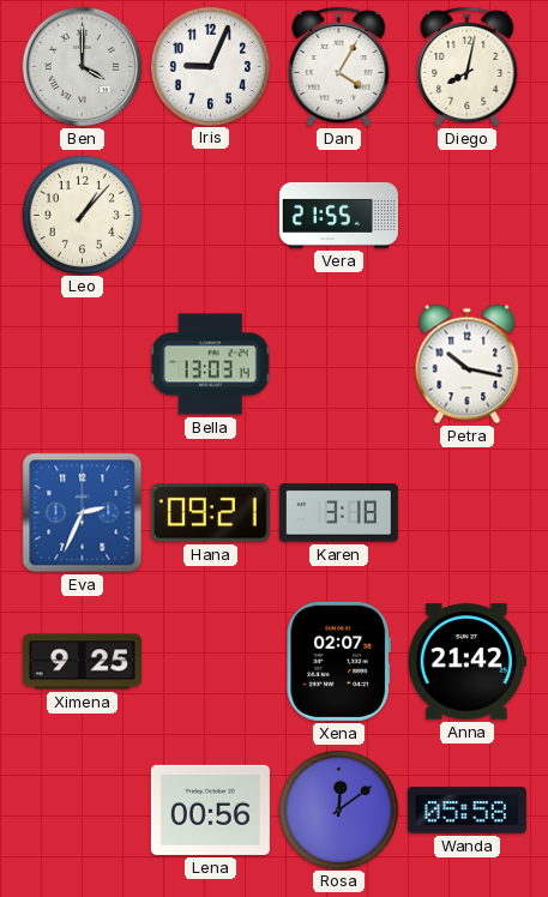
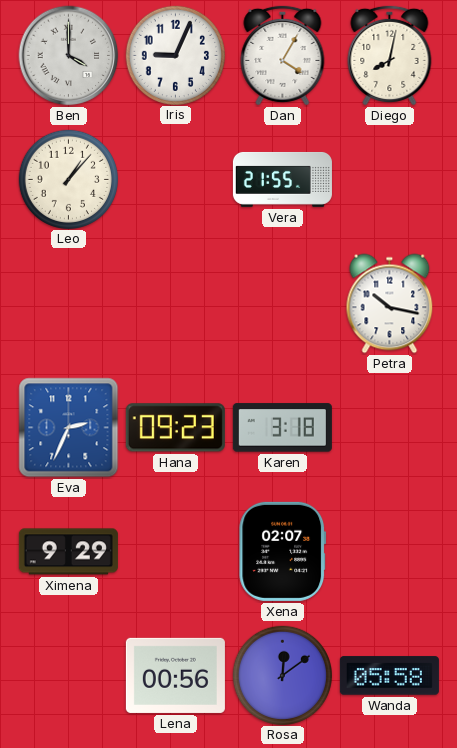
Bella: 13:03 -> none
Hana: 09:21 -> 09:23
Ximena: 9:25 -> 9:29
Anna: 21:42 -> none
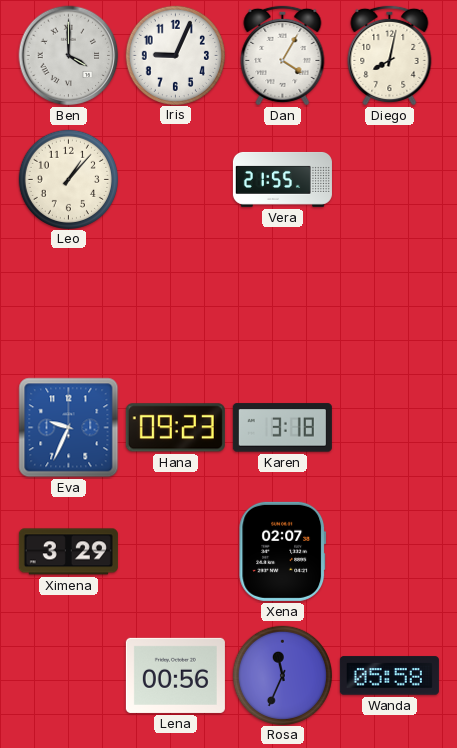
Petra: 10:17 -> none
Eva: 2:34 -> 9:34
Ximena: 9:29 -> 3:29
Rosa: 12:09 -> 11:34
